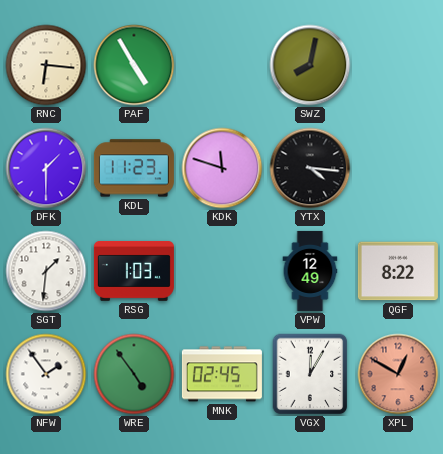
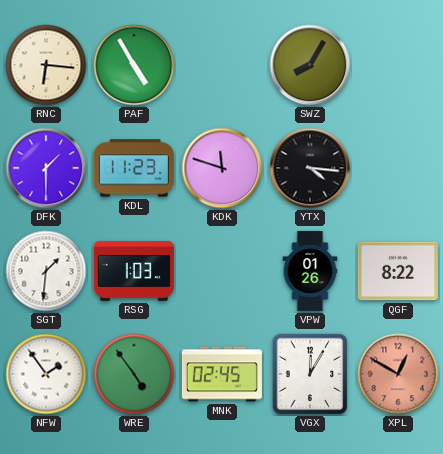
SWZ: 8:02 -> 8:05
VPW: 12:49 -> 01:26
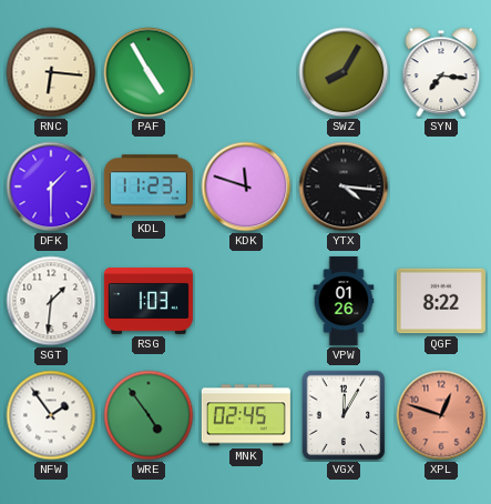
SYN: none -> 7:16
XPL: 12:50 -> 12:48
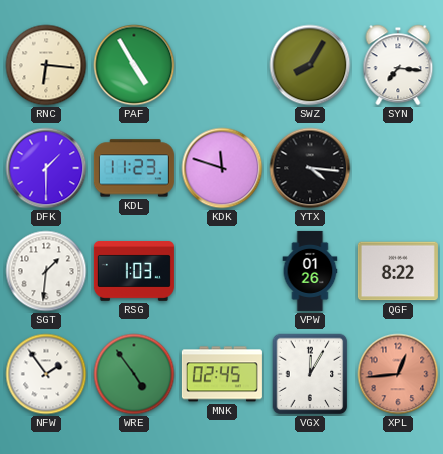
XPL: 12:48 -> 12:44
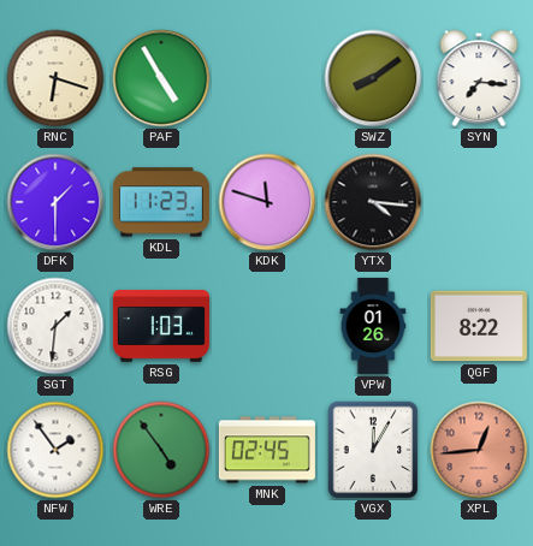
RNC: 6:16 -> 6:18
SWZ: 8:05 -> 8:09
